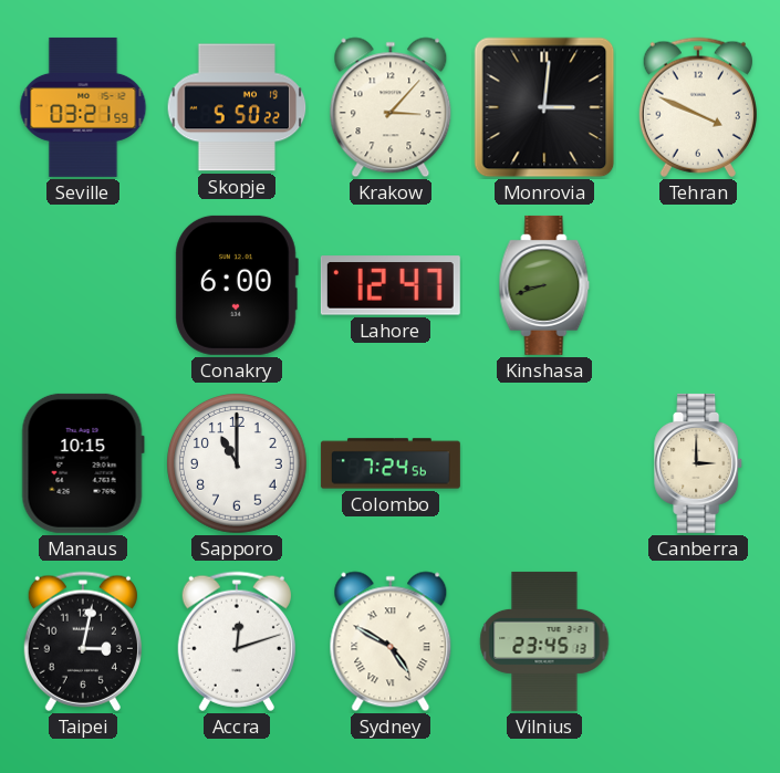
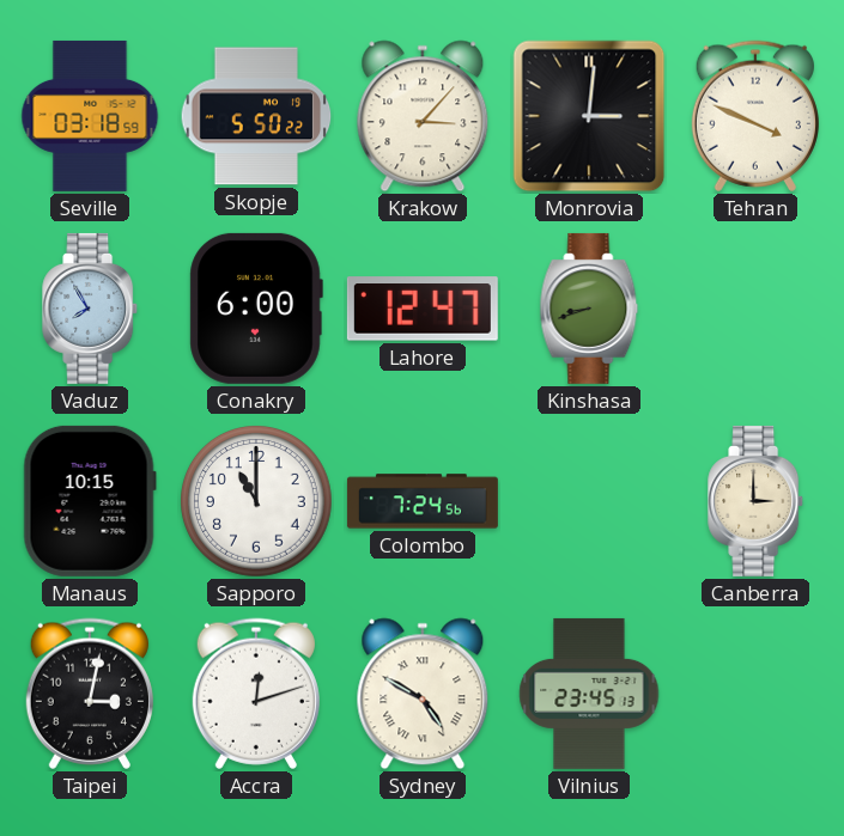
Seville: 03:21 -> 03:18
Vaduz: none -> 7:55
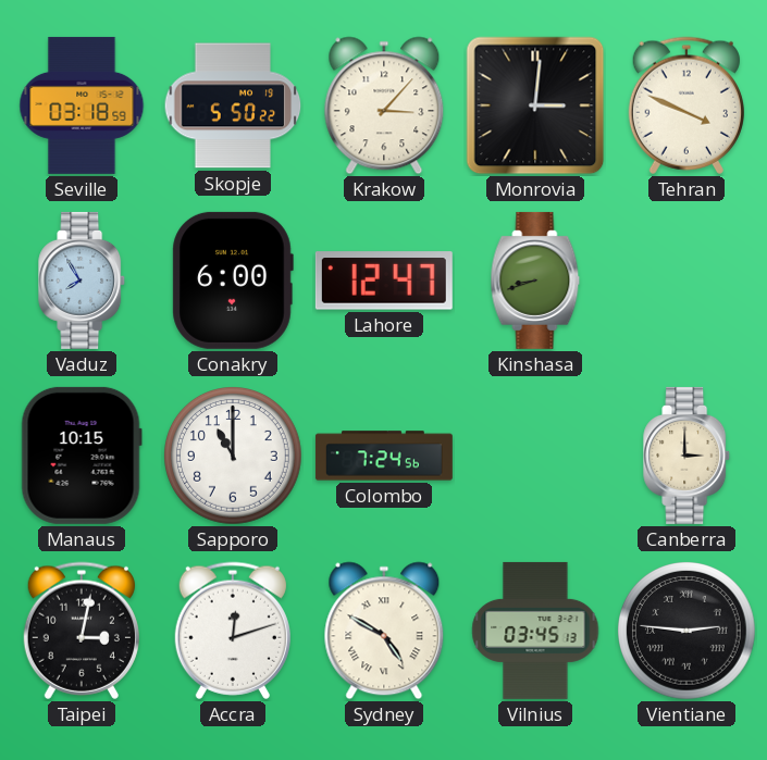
Vilnius: 23:45 -> 03:45
Vientiane: none -> 2:46
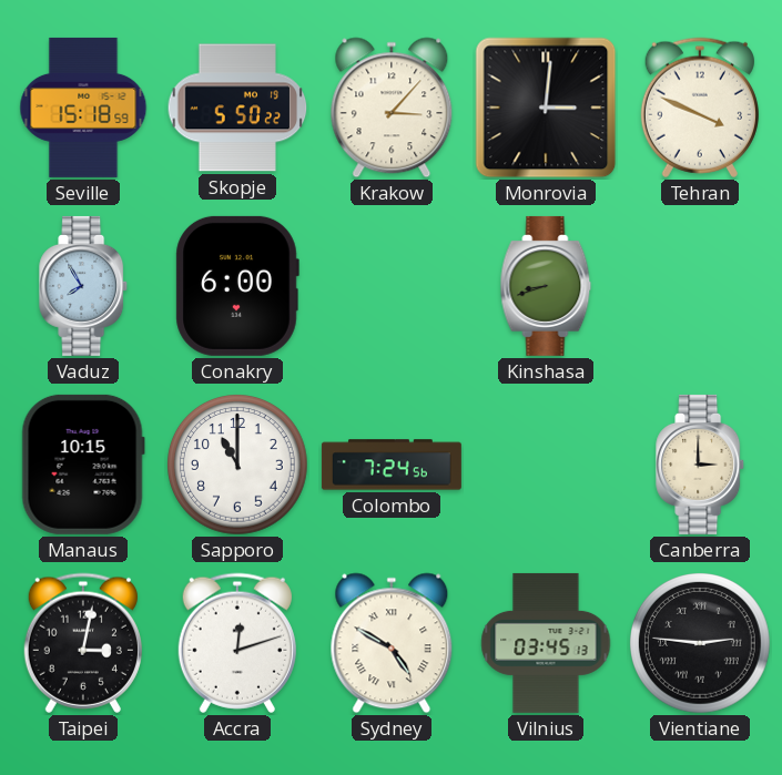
Seville: 03:18 -> 15:18
Lahore: 12:47 -> none
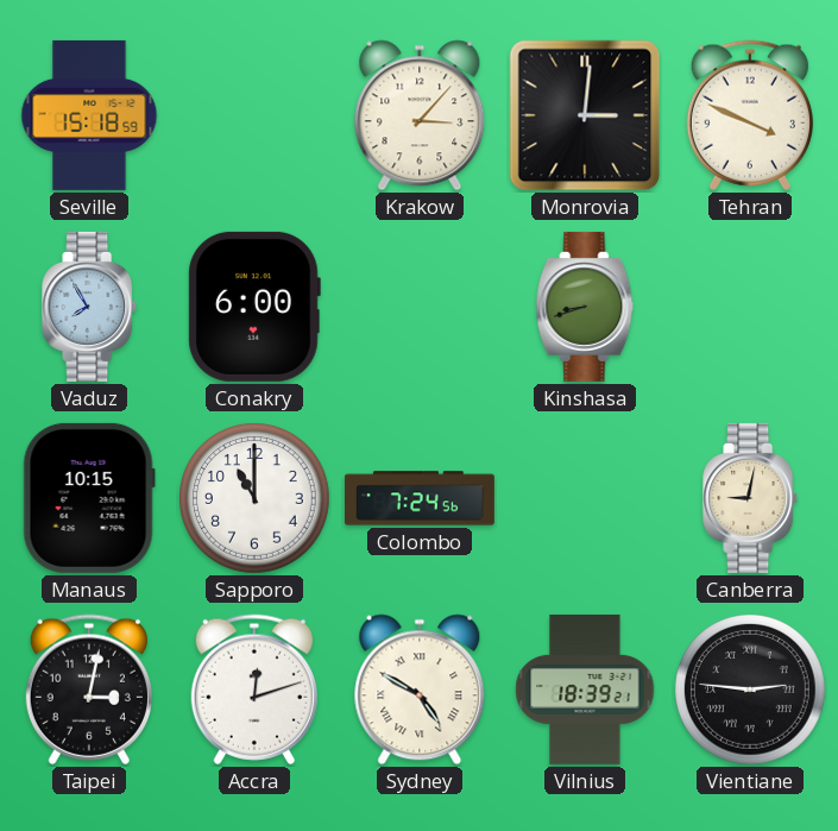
Skopje: 5:50 -> none
Canberra: 3:00 -> 9:02
Vilnius: 03:45 -> 18:39
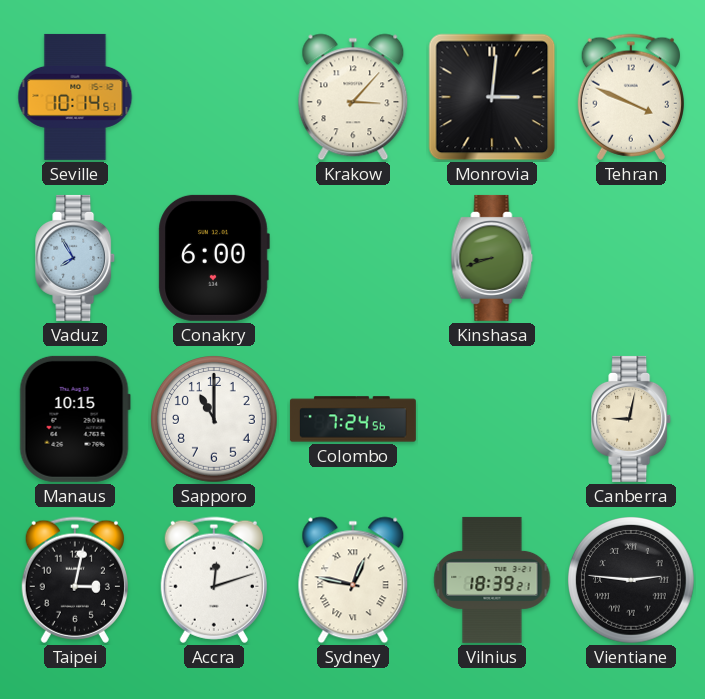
Seville: 15:18 -> 10:14
Sydney: 4:50 -> 12:47
